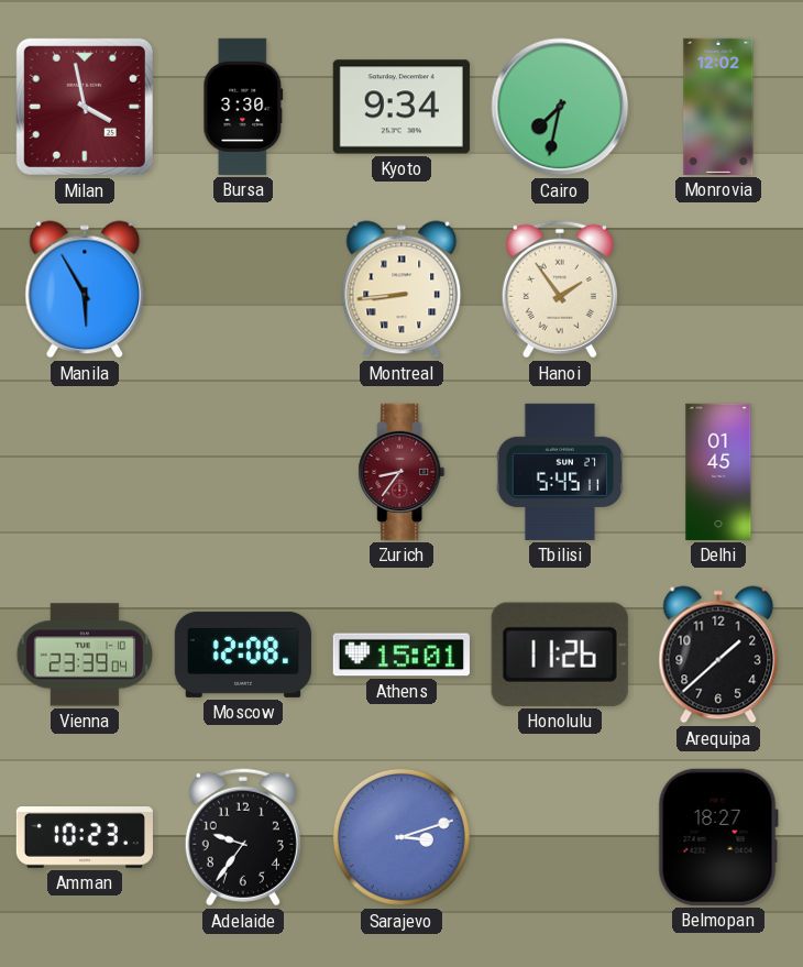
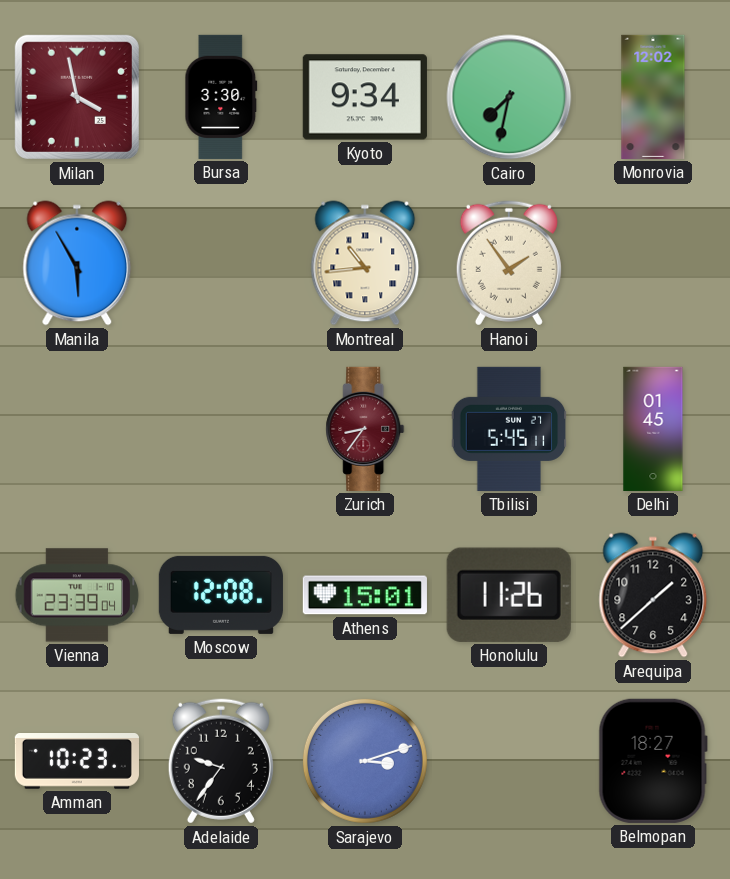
Montreal: 8:44 -> 10:44
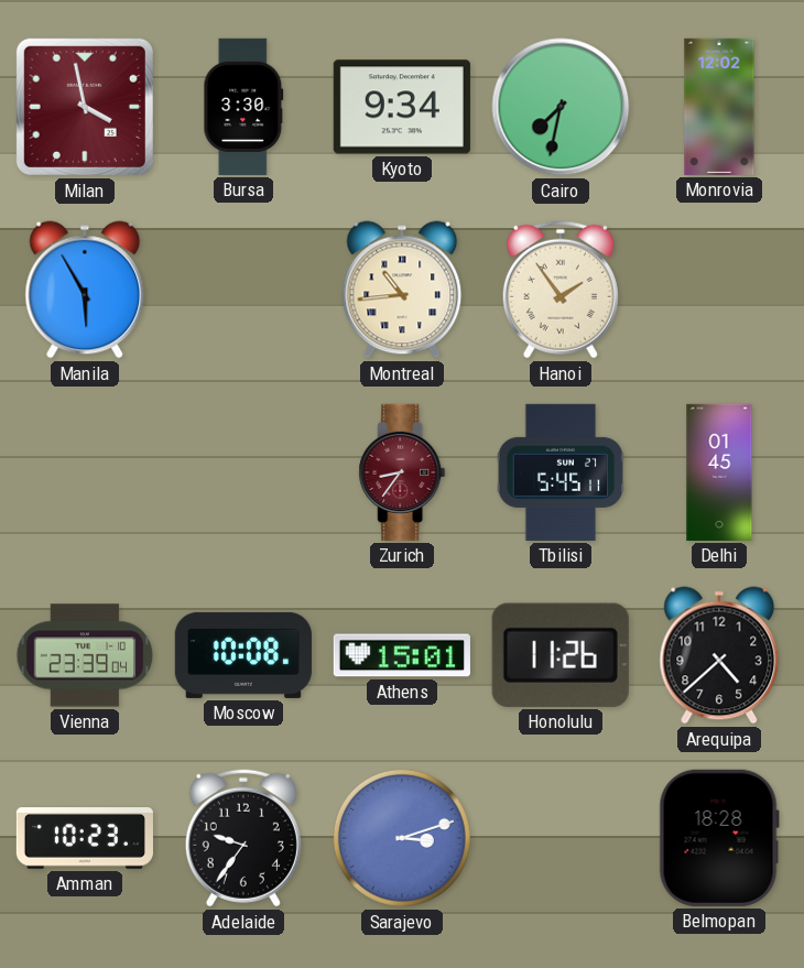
Moscow: 12:08 -> 10:08
Arequipa: 1:38 -> 4:38
Belmopan: 18:27 -> 18:28
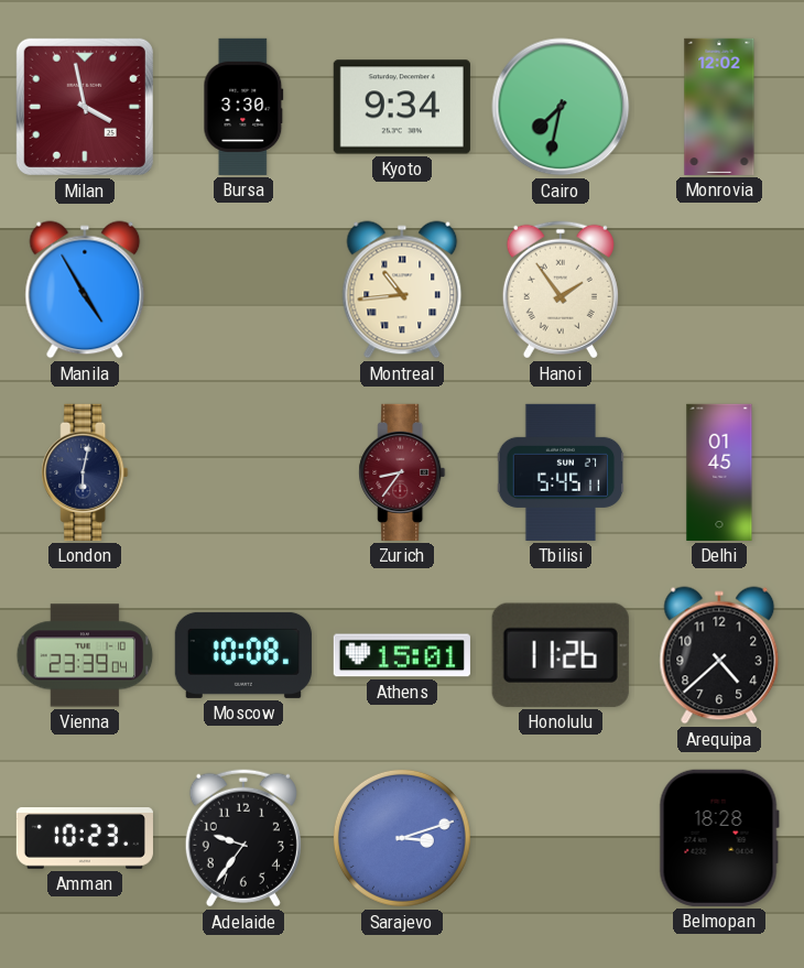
Manila: 5:55 -> 4:55
London: none -> 6:02
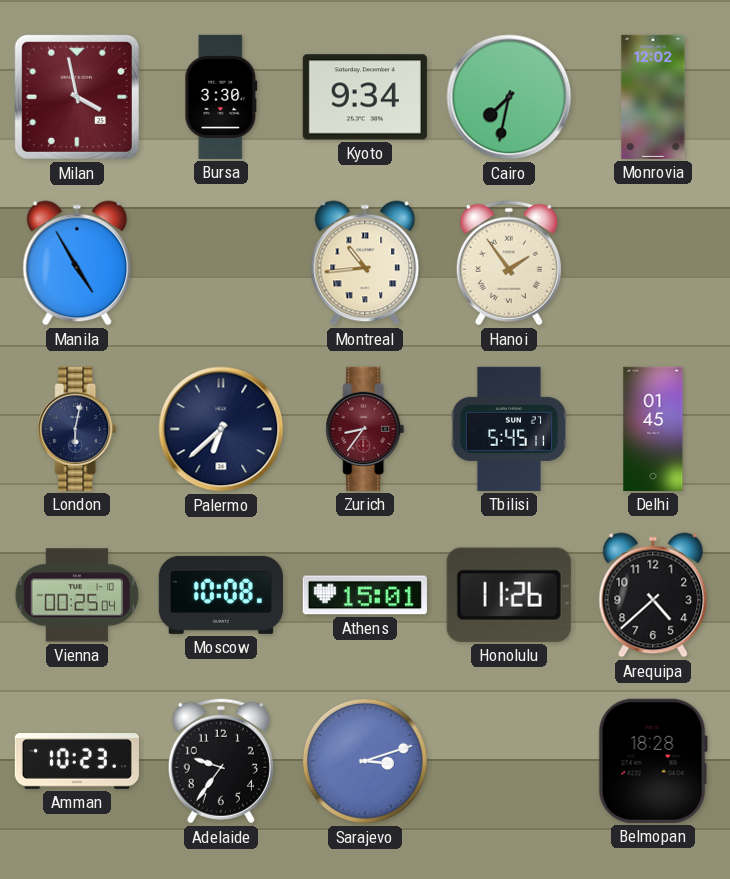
Palermo: none -> 6:38
Vienna: 23:39 -> 00:25
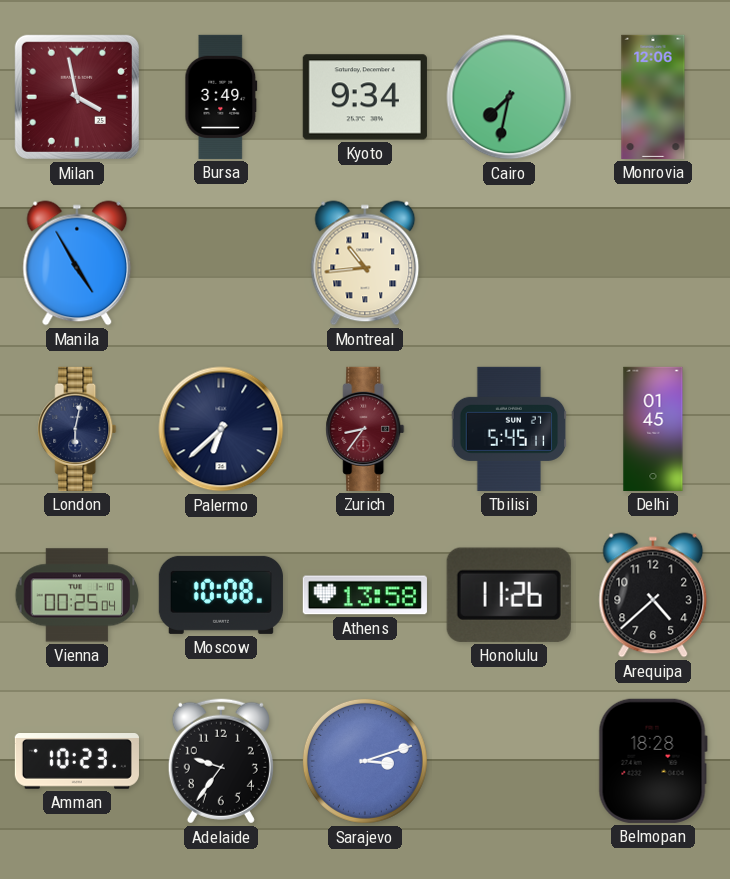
Bursa: 3:30 -> 3:49
Monrovia: 12:02 -> 12:06
Hanoi: 1:54 -> none
Athens: 15:01 -> 13:58
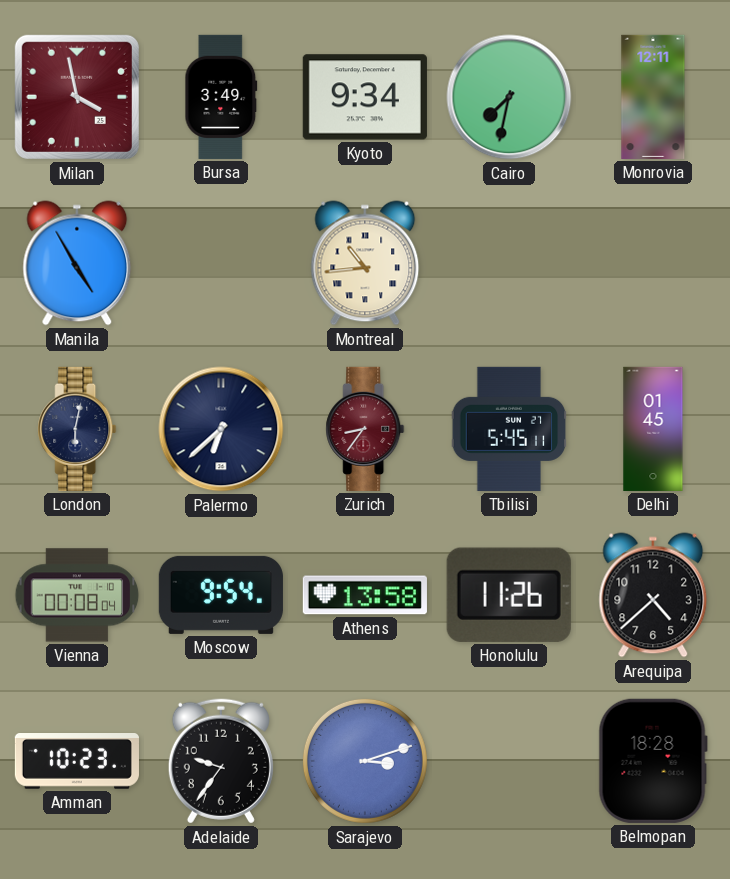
Monrovia: 12:06 -> 12:11
Vienna: 00:25 -> 00:08
Moscow: 10:08 -> 9:54
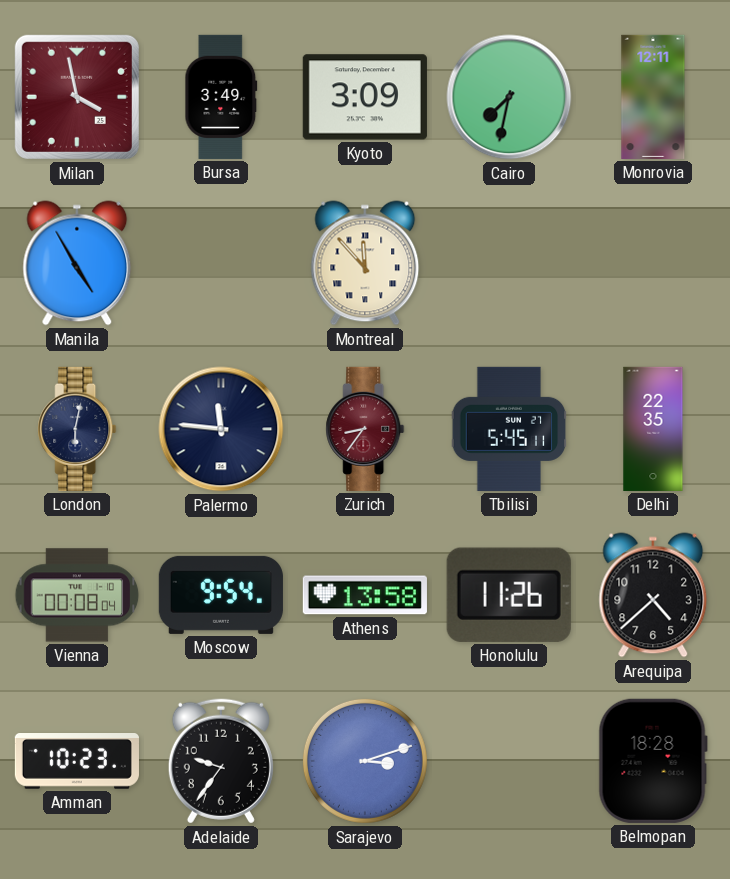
Kyoto: 9:34 -> 3:09
Montreal: 10:44 -> 11:53
Palermo: 6:38 -> 11:46
Delhi: 01:45 -> 22:35
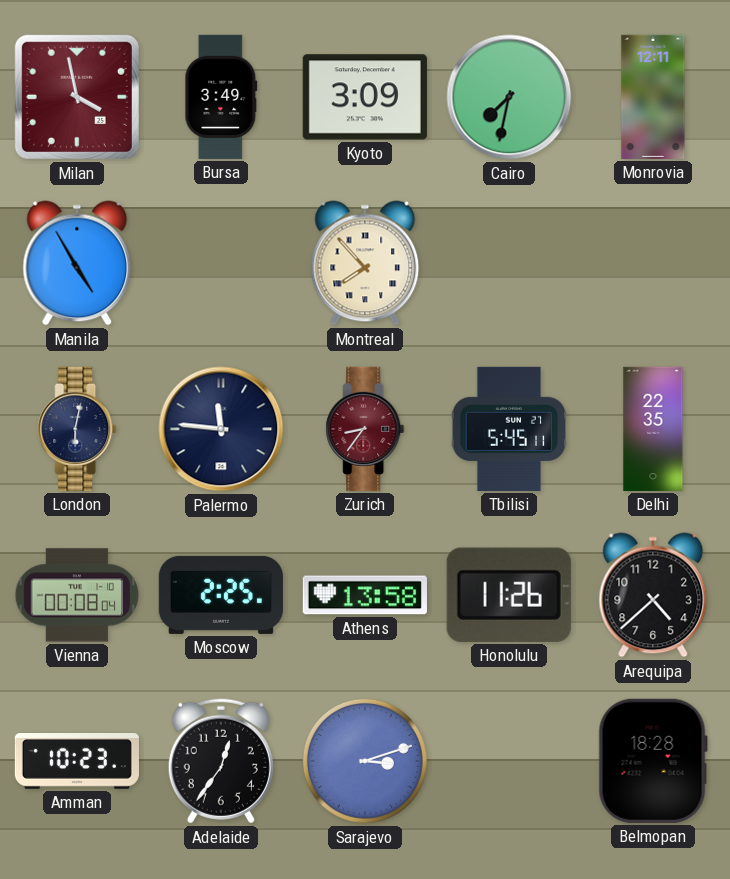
Montreal: 11:53 -> 7:53
Moscow: 9:54 -> 2:25
Adelaide: 9:36 -> 12:36
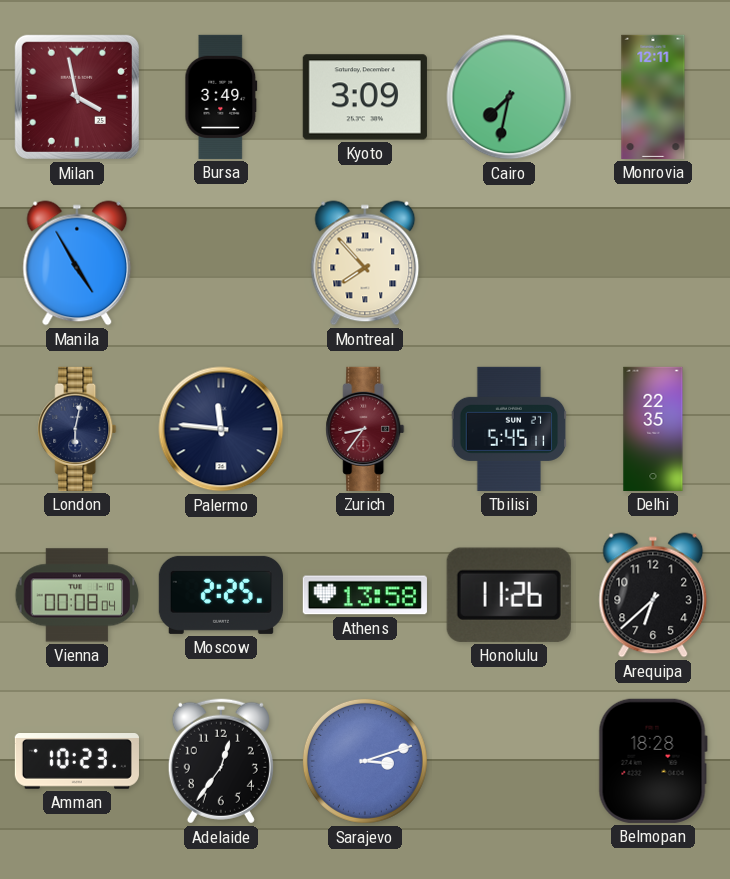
Arequipa: 4:38 -> 6:38
